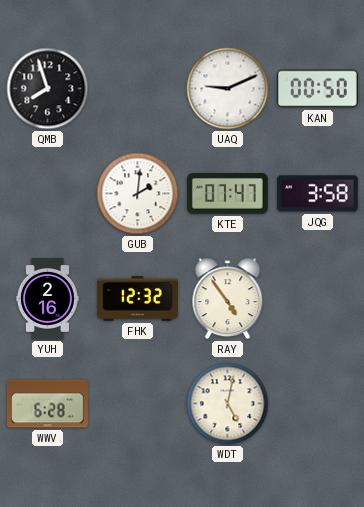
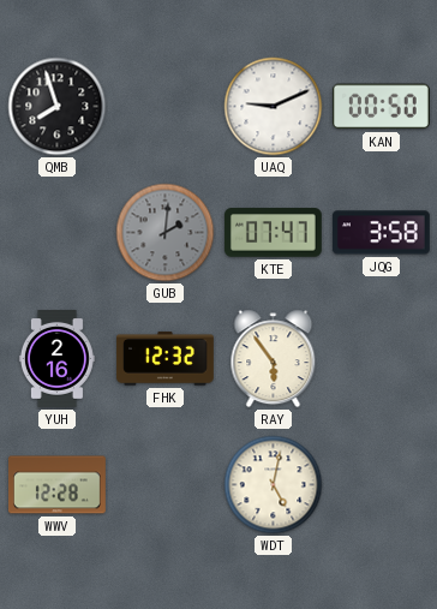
GUB dial: white -> grey
RAY: 4:54 -> 5:54
WWV: 6:28 -> 12:28
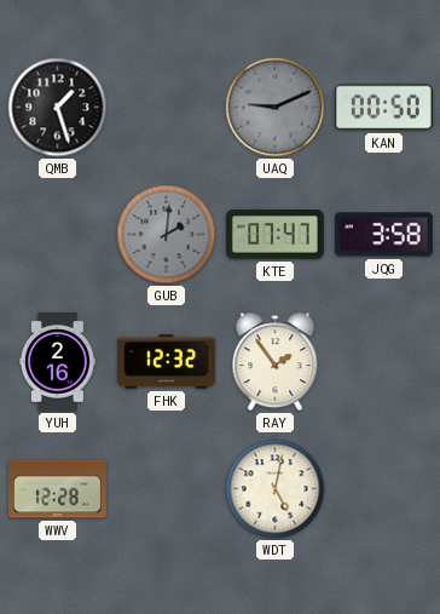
QMB: 7:57 -> 1:27
UAQ dial: white -> grey
RAY: 5:54 -> 1:54
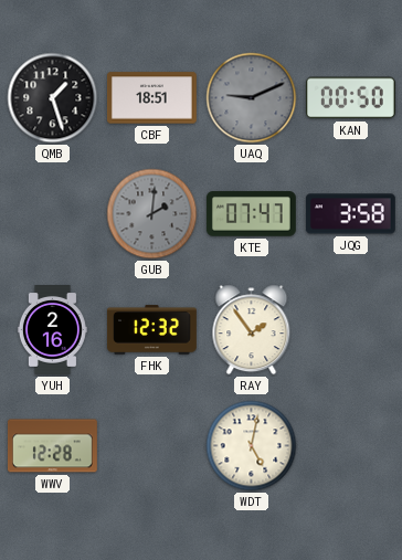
CBF: none -> 18:51
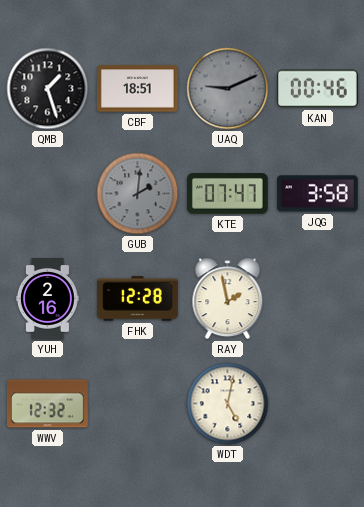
KAN: 00:50 -> 00:46
FHK: 12:32 -> 12:28
RAY: 1:54 -> 1:58
WWV: 12:28 -> 12:32
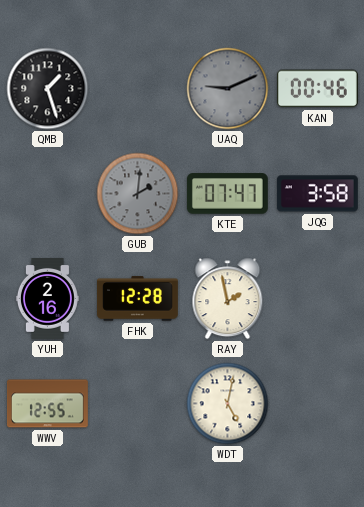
CBF: 18:51 -> none
WWV: 12:32 -> 12:55
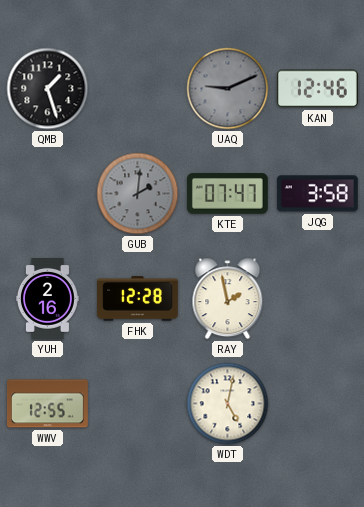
KAN: 00:46 -> 12:46
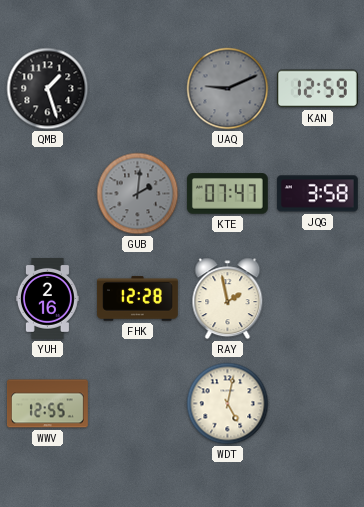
KAN: 12:46 -> 12:59
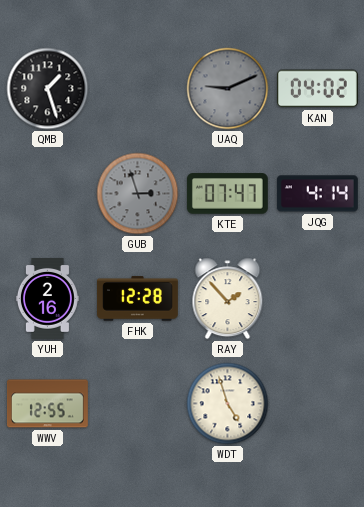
KAN: 12:59 -> 04:02
GUB: 2:01 -> 2:57
JQG: 3:58 -> 4:14
RAY: 1:58 -> 1:53
WDT: 5:02 -> 4:57
